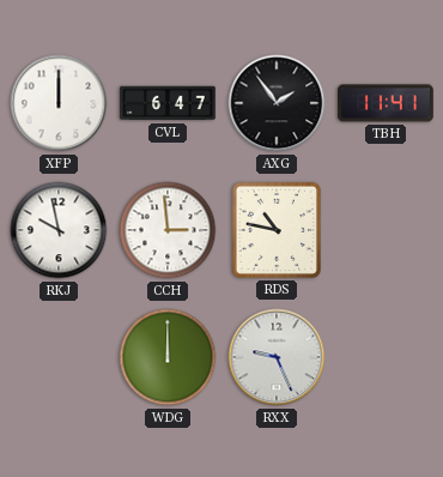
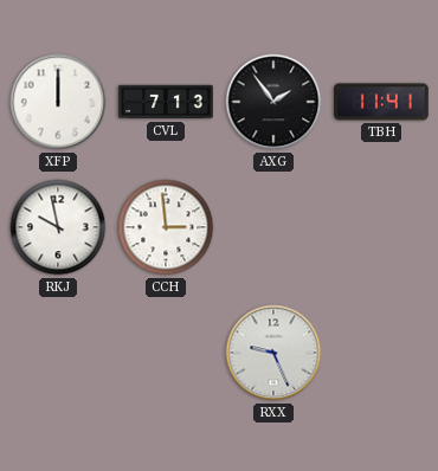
CVL: 6:47 -> 7:13
RDS: 10:47 -> none
WDG: 12:00 -> none
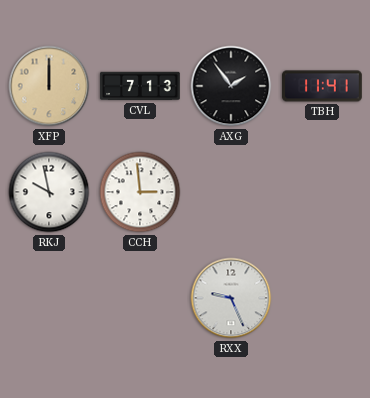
XFP dial: white -> champagne
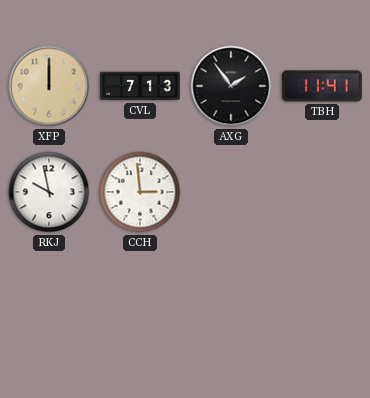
RXX: 9:26 -> none
